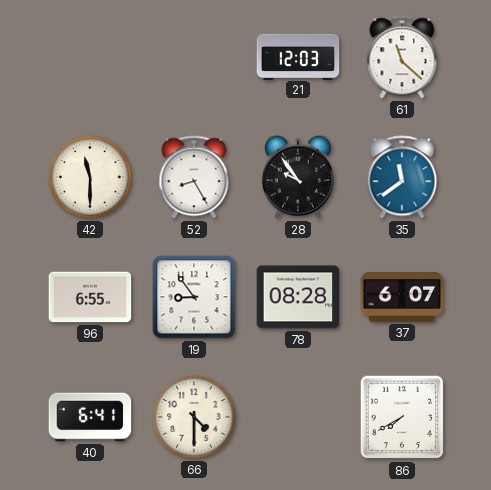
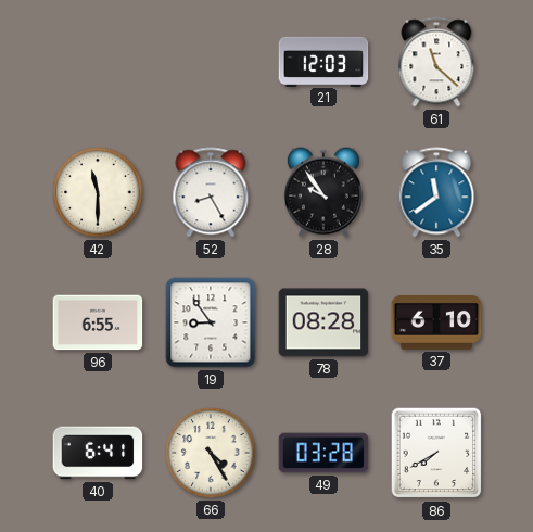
37: 6:07 -> 6:10
66: 4:30 -> 4:25
49: none -> 03:28
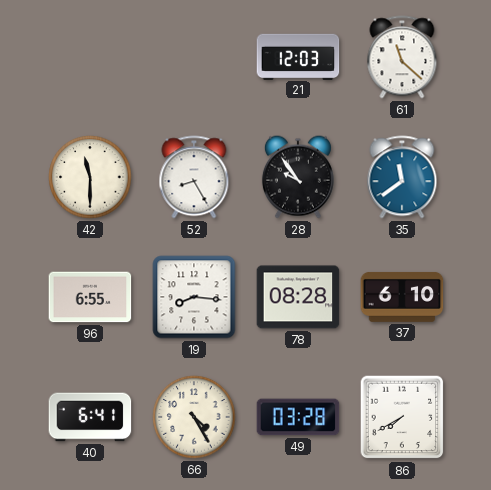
19: 8:54 -> 8:16
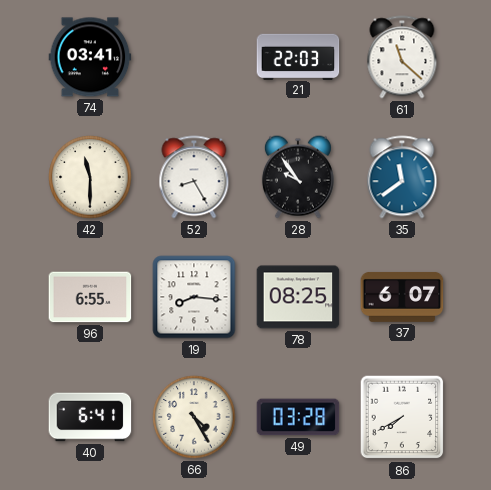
74: none -> 03:41
21: 12:03 -> 22:03
78: 08:28 -> 08:25
37: 6:10 -> 6:07
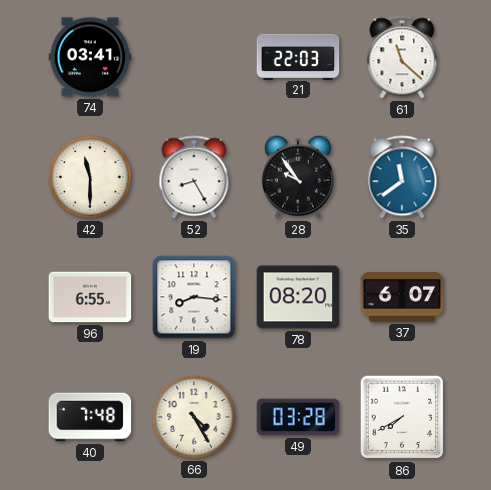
78: 08:25 -> 08:20
40: 6:41 -> 7:48
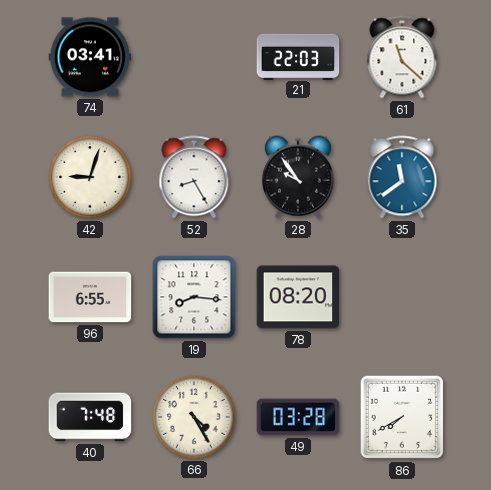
42: 11:30 -> 9:03
37: 6:07 -> none
